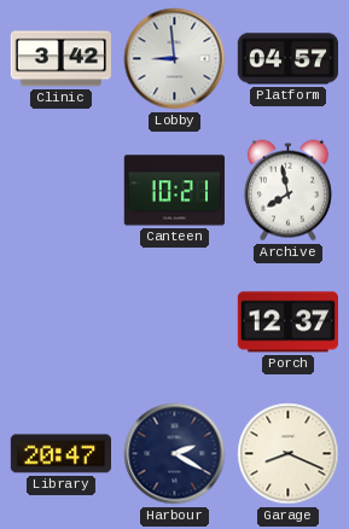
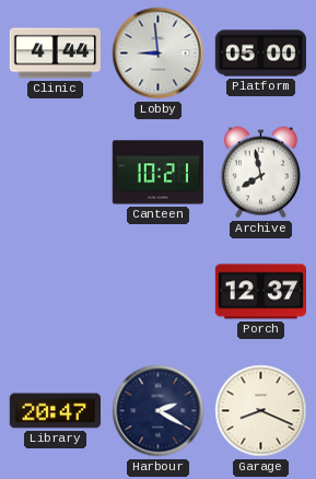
Clinic: 3:42 -> 4:44
Platform: 04:57 -> 05:00
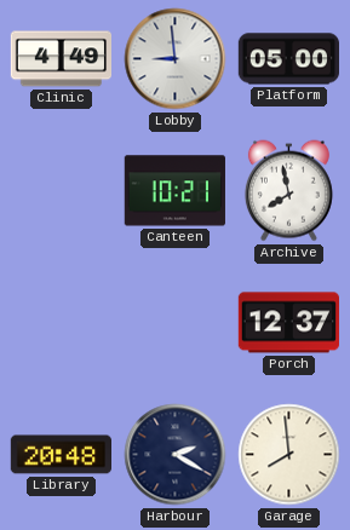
Clinic: 4:44 -> 4:49
Library: 20:47 -> 20:48
Garage: 8:19 -> 7:59
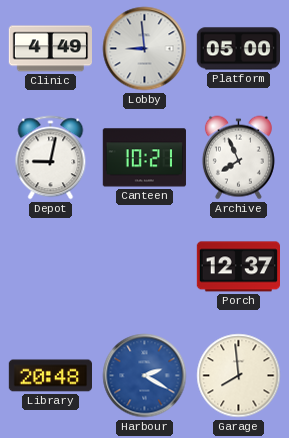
Depot: none -> 9:02
Archive: 7:58 -> 7:56
Harbour dial: navy -> blue
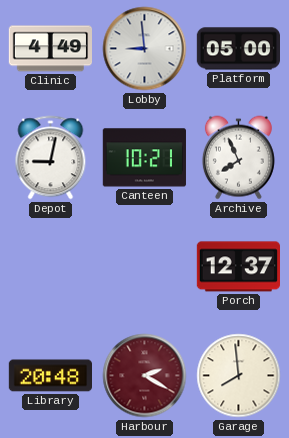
Harbour dial: blue -> burgundy
